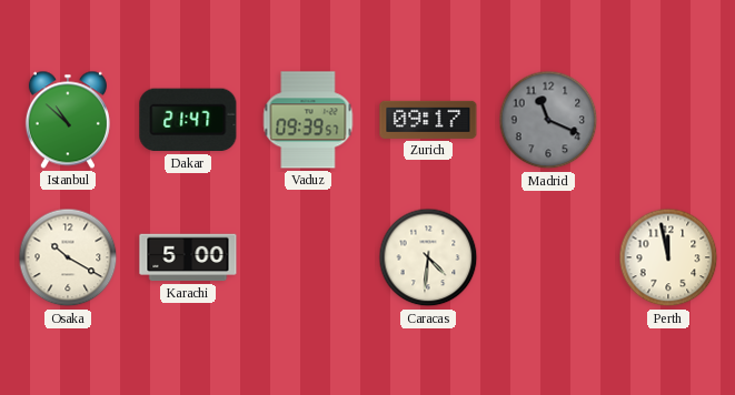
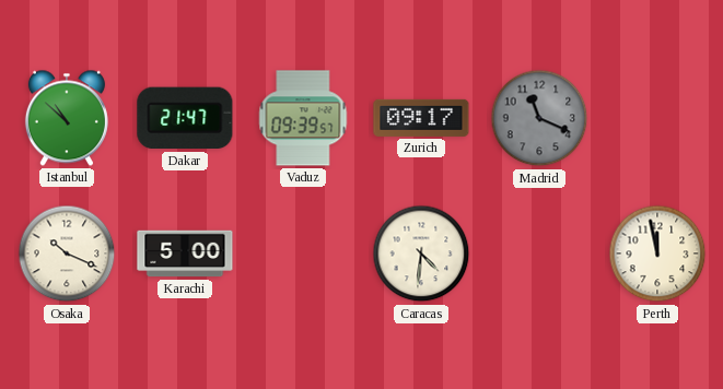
Osaka: 10:20 -> 10:19
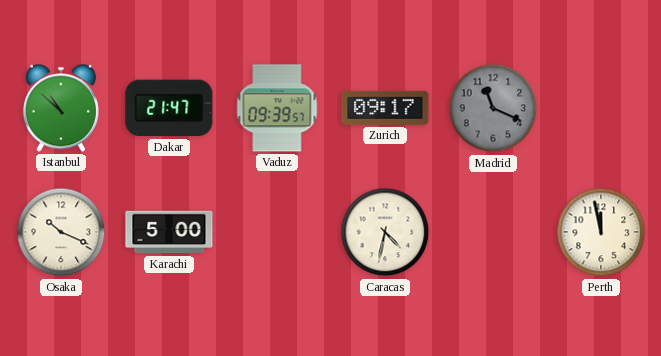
Caracas: 4:31 -> 4:32
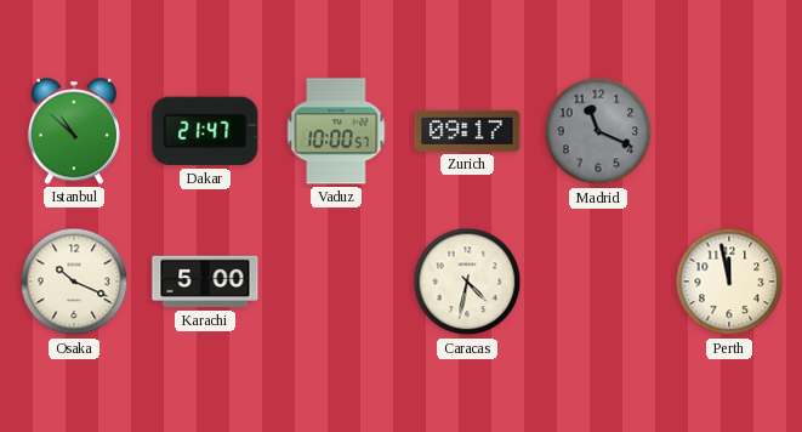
Vaduz: 09:39 -> 10:00
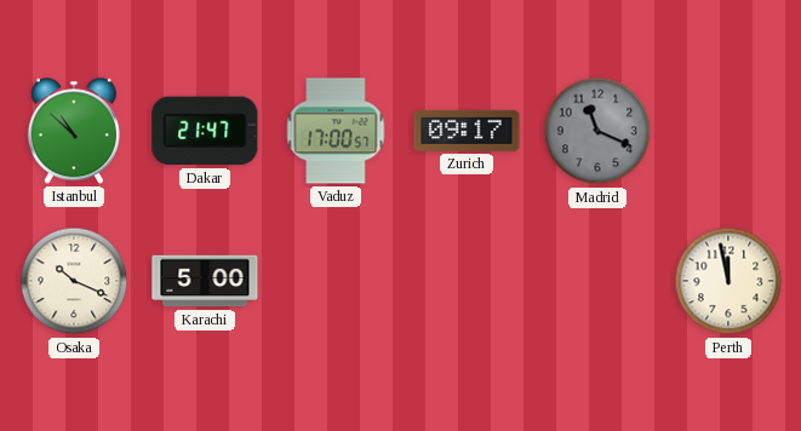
Vaduz: 10:00 -> 17:00
Caracas: 4:32 -> none
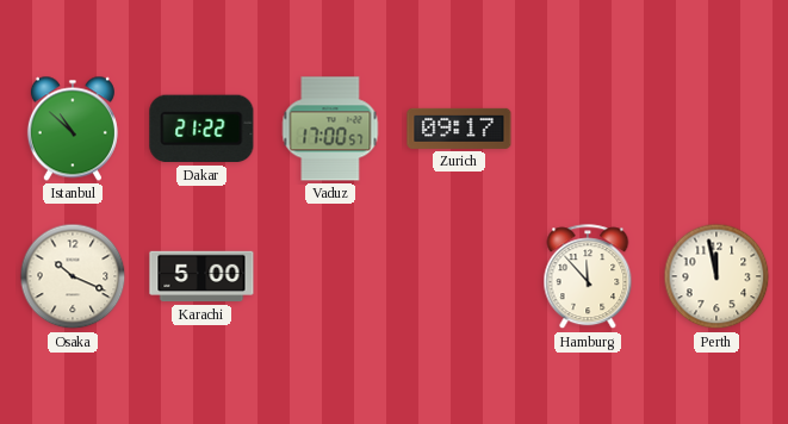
Dakar: 21:47 -> 21:22
Madrid: 11:19 -> none
Hamburg: none -> 11:53
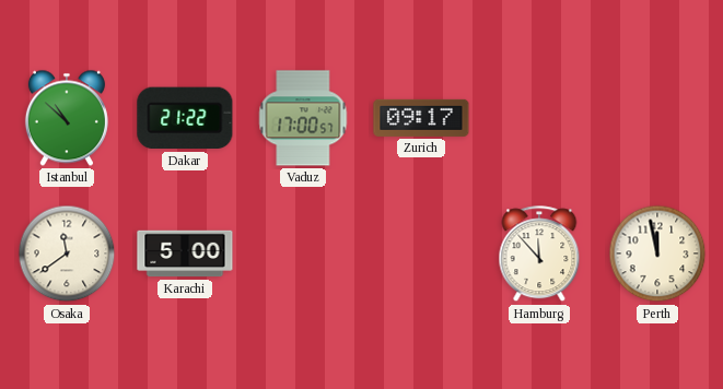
Osaka: 10:19 -> 11:39
